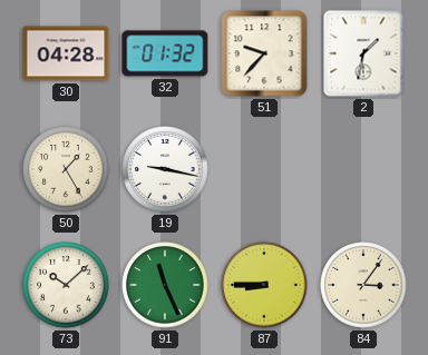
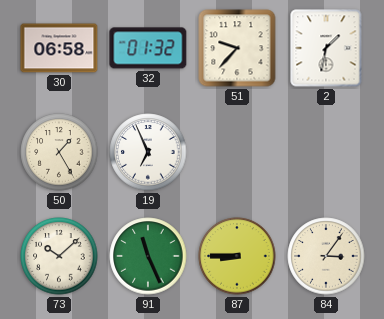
30: 04:28 -> 06:58
19: 9:17 -> 6:56
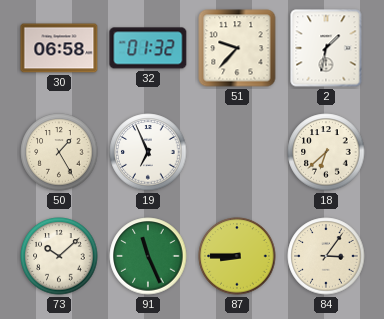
18: none -> 6:38
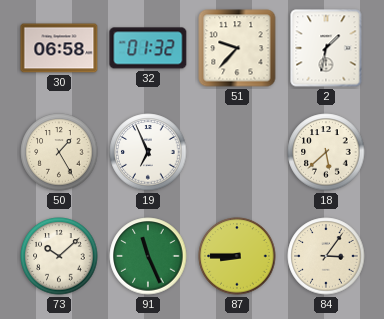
18: 6:38 -> 5:38
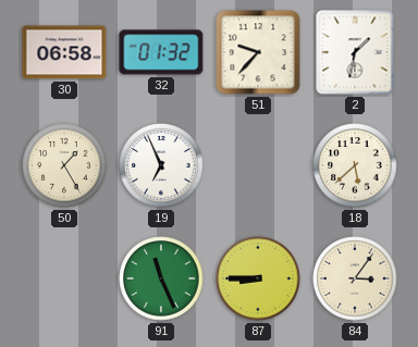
73: 10:08 -> none
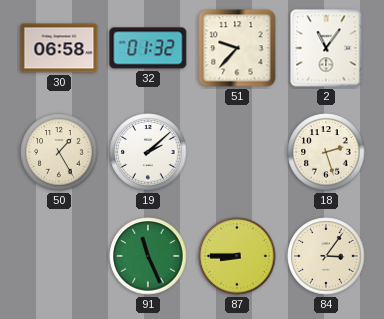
2: 1:32 -> 11:06
19: 6:56 -> 2:08
18: 5:38 -> 2:27
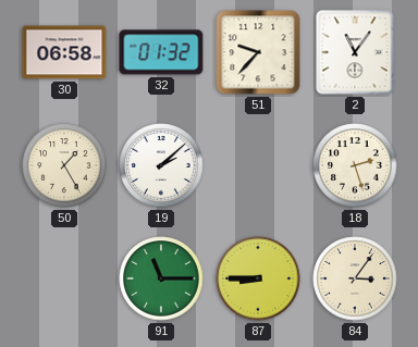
91: 11:26 -> 11:15
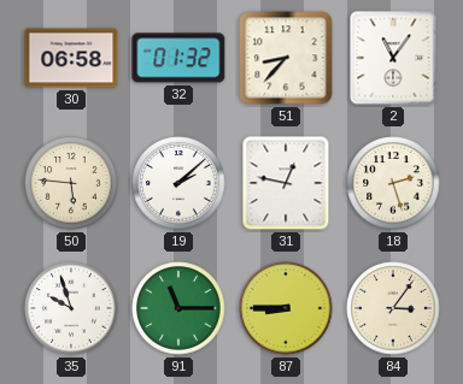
51: 9:37 -> 8:37
50: 1:25 -> 5:46
31: none -> 12:47
35: none -> 9:57
